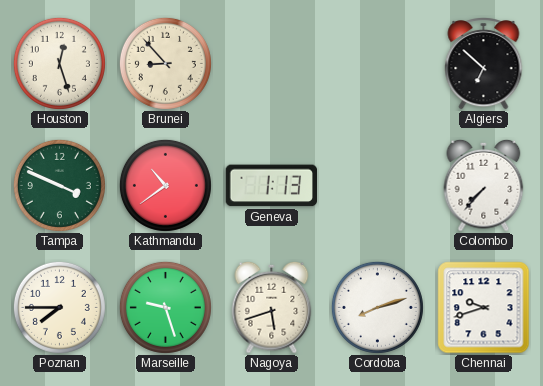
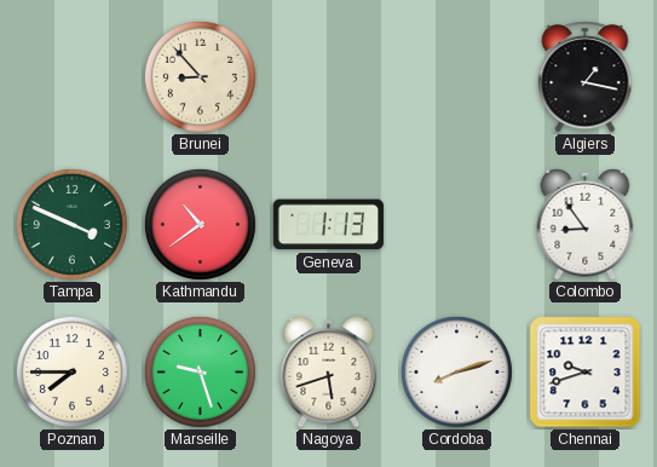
Houston: 12:27 -> none
Algiers: 6:52 -> 1:17
Colombo: 7:37 -> 8:54
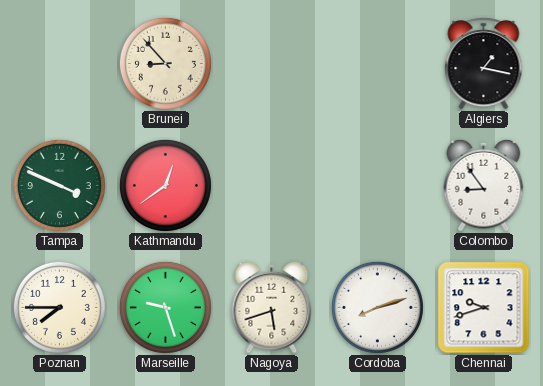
Kathmandu: 10:39 -> 12:39
Geneva: 1:13 -> none
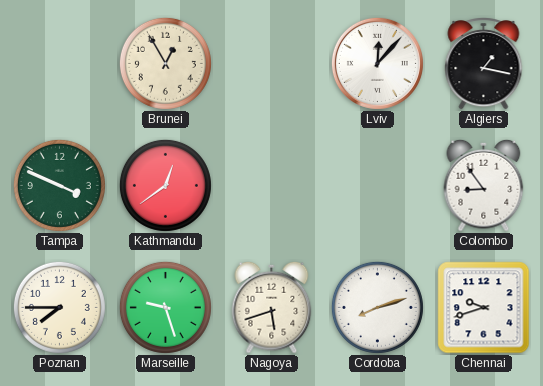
Brunei: 8:53 -> 12:55
Lviv: none -> 12:07
